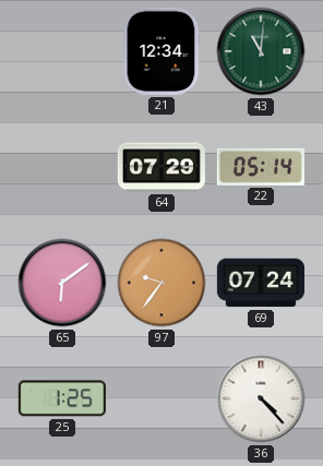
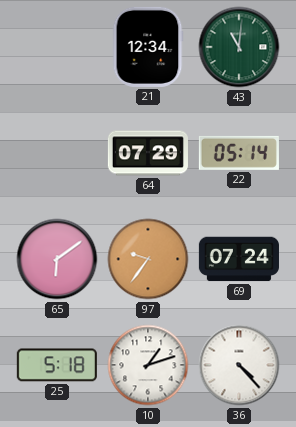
25: 1:25 -> 5:18
10: none -> 1:12
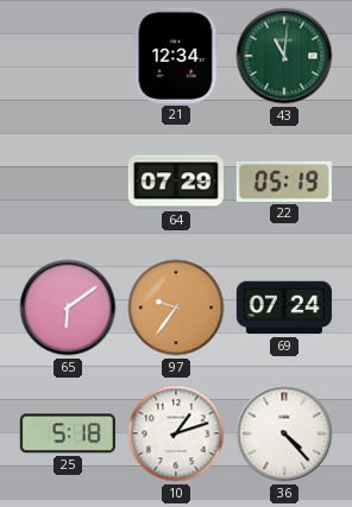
22: 05:14 -> 05:19
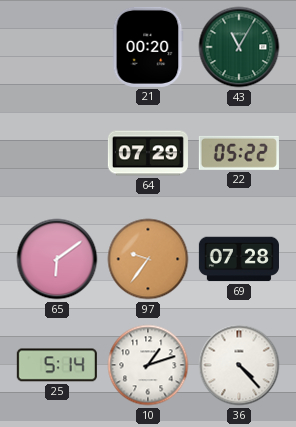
21: 12:34 -> 00:20
43: 11:01 -> 11:05
22: 05:19 -> 05:22
69: 07:24 -> 07:28
25: 5:18 -> 5:14
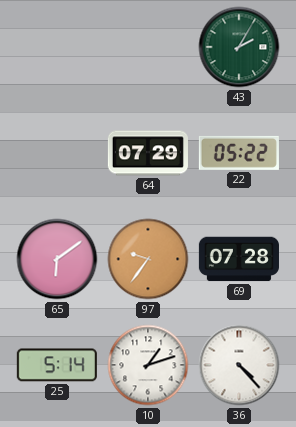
21: 00:20 -> none
43: 11:05 -> 2:05
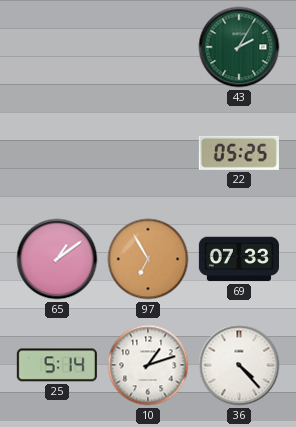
64: 07:29 -> none
22: 05:22 -> 05:25
65: 6:09 -> 1:09
97: 9:36 -> 6:55
69: 07:28 -> 07:33
